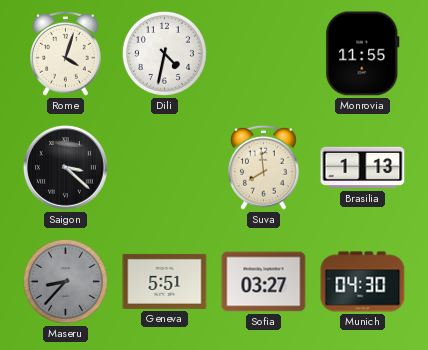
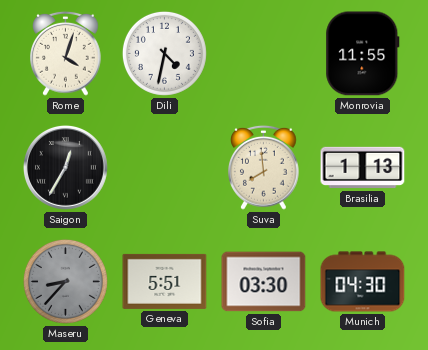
Saigon: 3:22 -> 12:35
Sofia: 03:27 -> 03:30
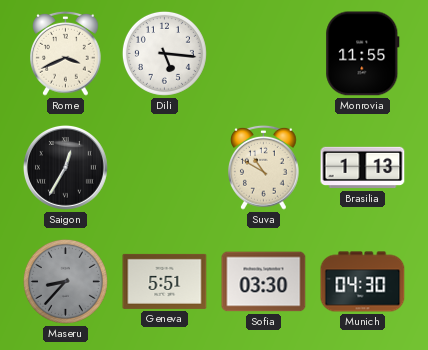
Rome: 4:03 -> 3:41
Dili: 4:32 -> 5:16
Suva: 7:59 -> 10:50
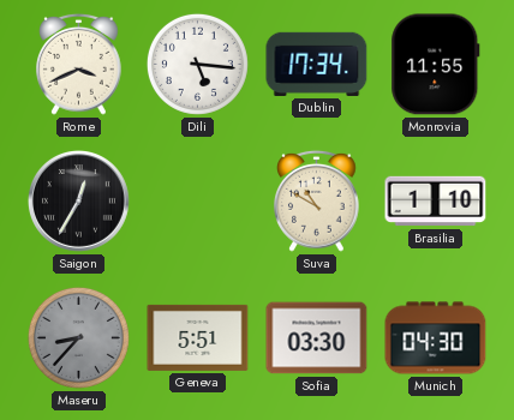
Dublin: none -> 17:34
Brasilia: 1:13 -> 1:10
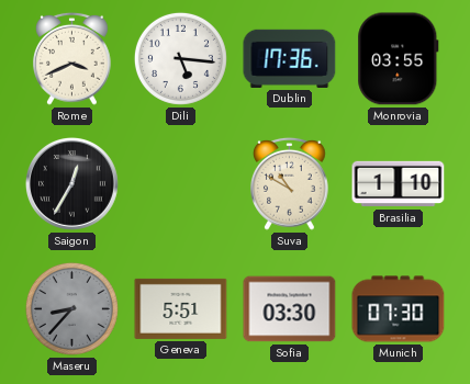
Dublin: 17:34 -> 17:36
Monrovia: 11:55 -> 03:55
Munich: 04:30 -> 07:30
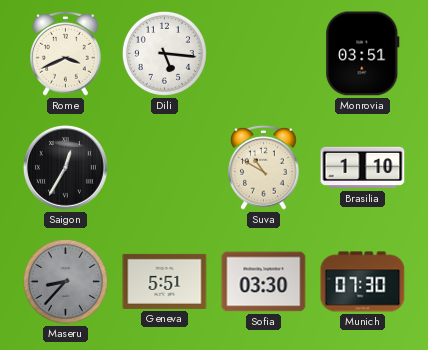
Dublin: 17:36 -> none
Monrovia: 03:55 -> 03:51
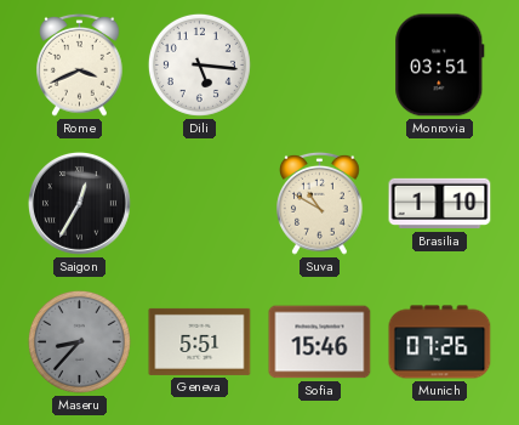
Sofia: 03:30 -> 15:46
Munich: 07:30 -> 07:26
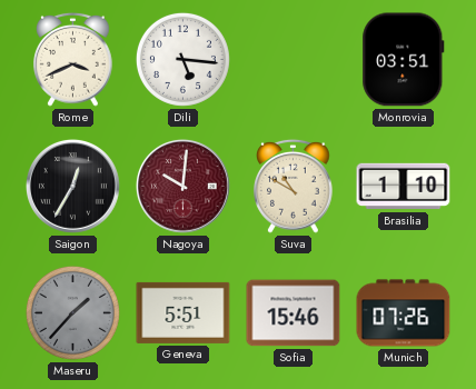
Nagoya: none -> 10:01
Maseru: 8:37 -> 1:37
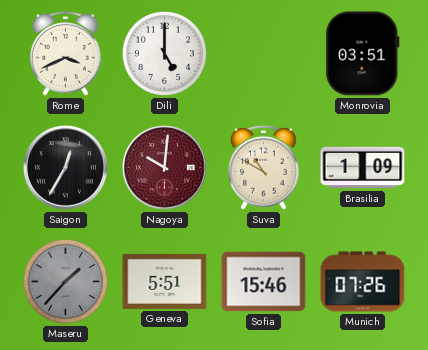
Dili: 5:16 -> 5:00
Brasilia: 1:10 -> 1:09
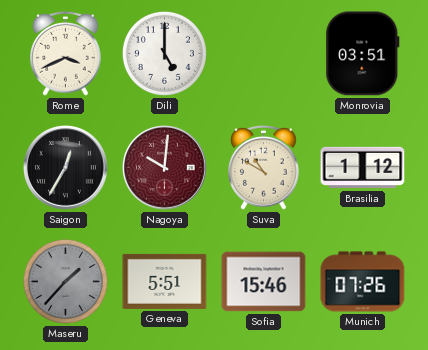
Brasilia: 1:09 -> 1:12
